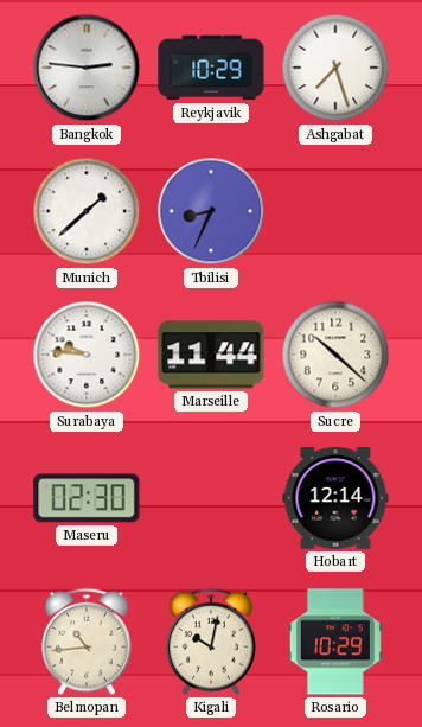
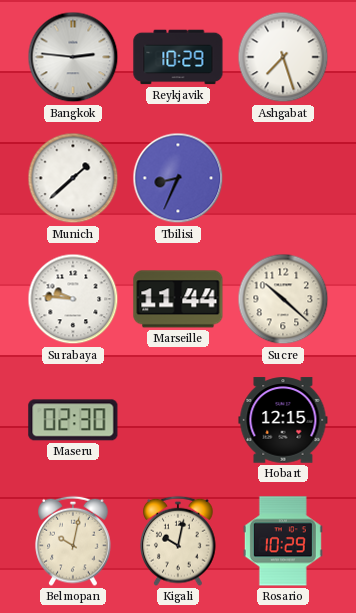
Hobart: 12:14 -> 12:15
Belmopan: 10:44 -> 10:02
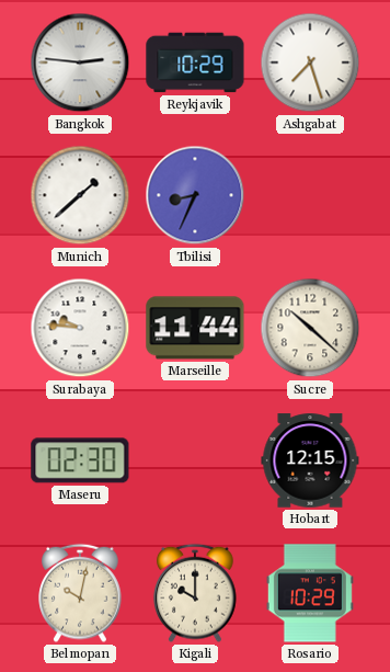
Kigali: 10:02 -> 10:00
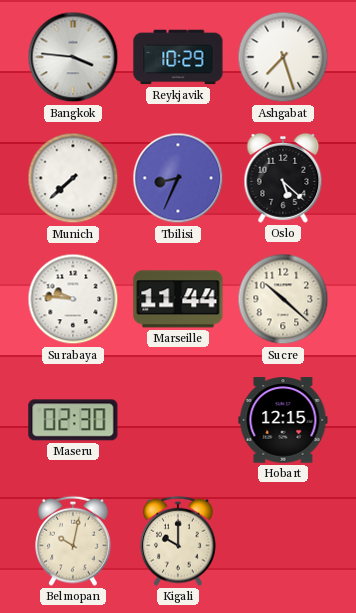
Bangkok: 2:46 -> 3:46
Munich: 1:38 -> 7:38
Oslo: none -> 5:22
Rosario: 10:29 -> none
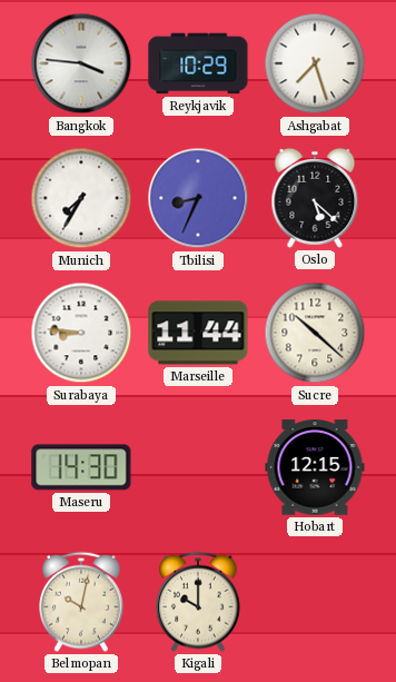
Munich: 7:38 -> 7:35
Surabaya: 9:46 -> 8:46
Maseru: 02:30 -> 14:30
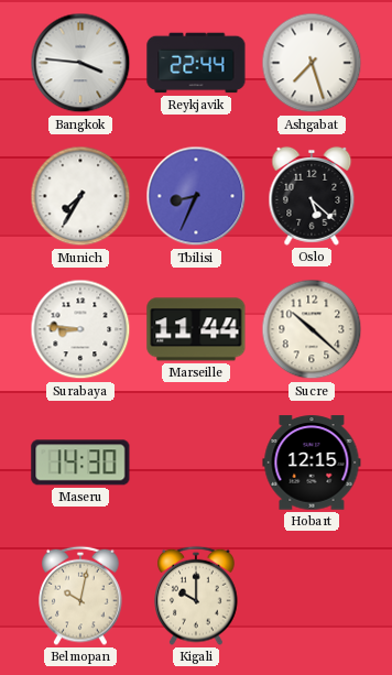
Reykjavik: 10:29 -> 22:44
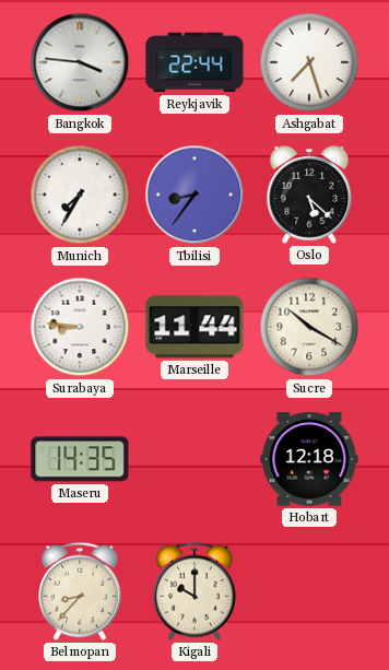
Tbilisi: 8:34 -> 8:36
Sucre: 10:22 -> 10:20
Maseru: 14:30 -> 14:35
Hobart: 12:15 -> 12:18
Belmopan: 10:02 -> 8:37
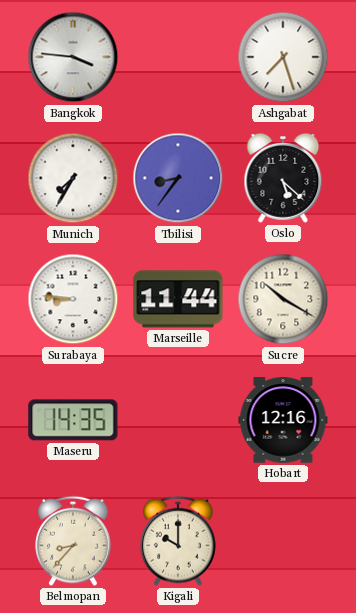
Reykjavik: 22:44 -> none
Hobart: 12:18 -> 12:16
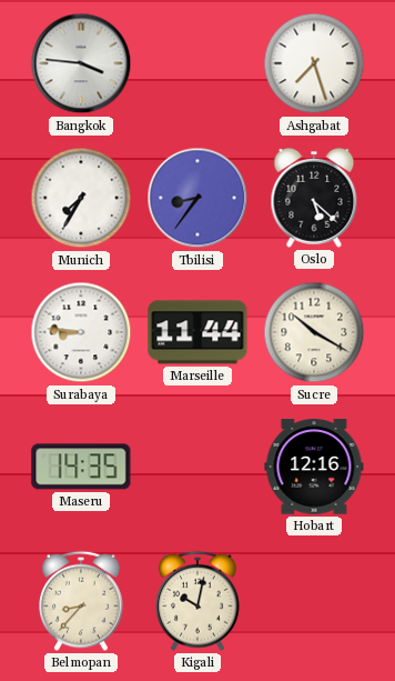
Kigali: 10:00 -> 10:02
